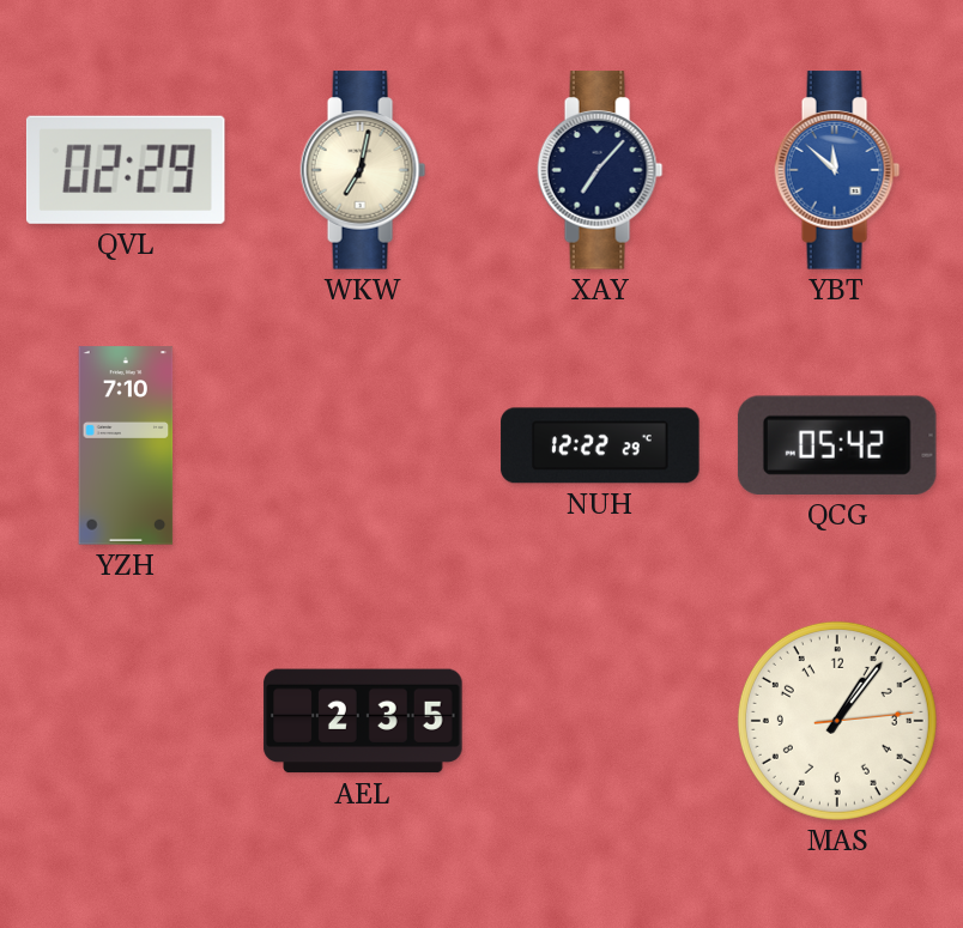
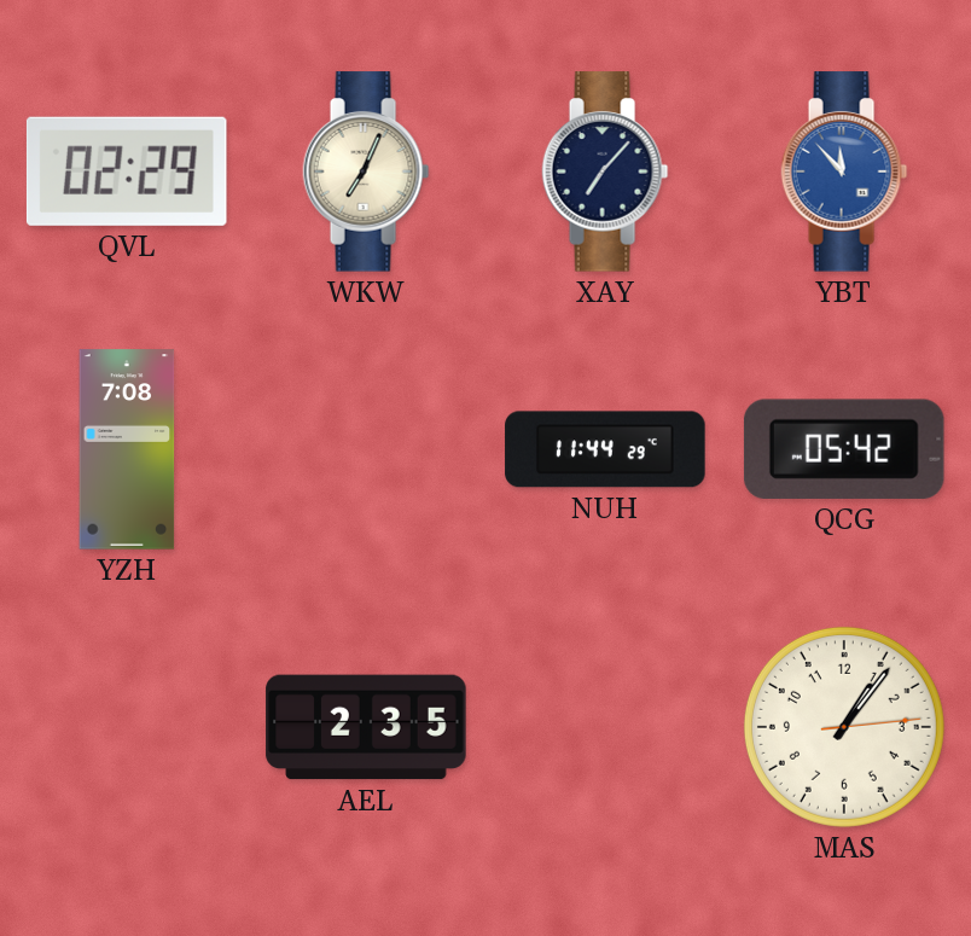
WKW: 7:02 -> 7:04
YBT: 11:52 -> 11:53
YZH: 7:10 -> 7:08
NUH: 12:22 -> 11:44
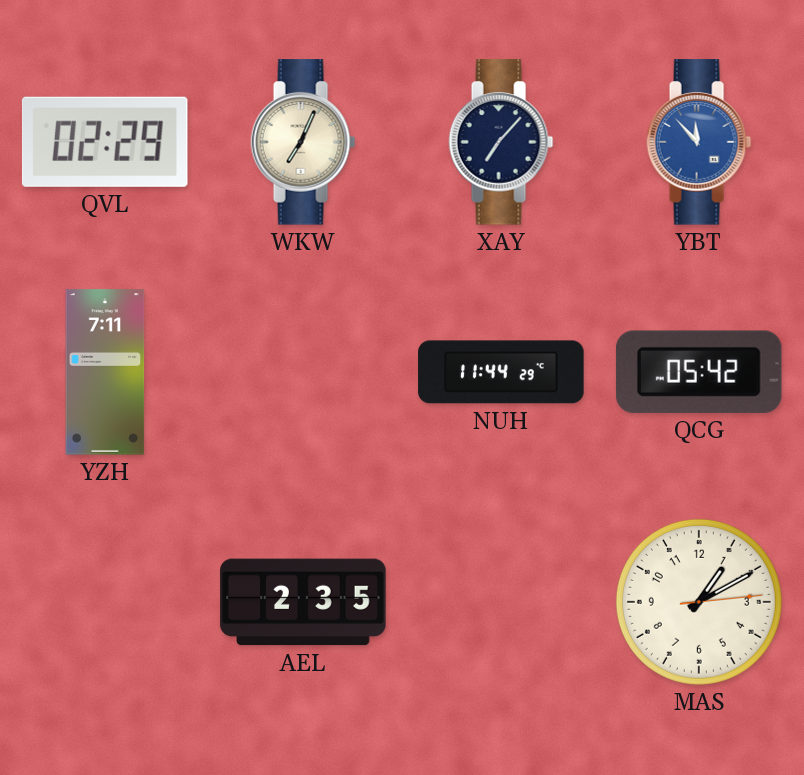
YZH: 7:08 -> 7:11
MAS: 1:06 -> 1:10
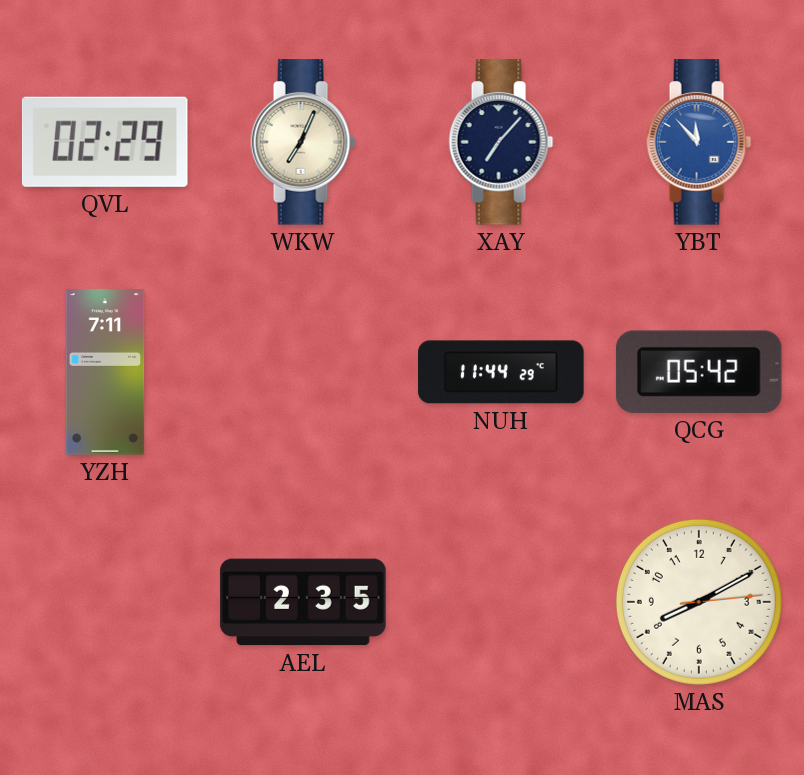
MAS: 1:10 -> 8:10
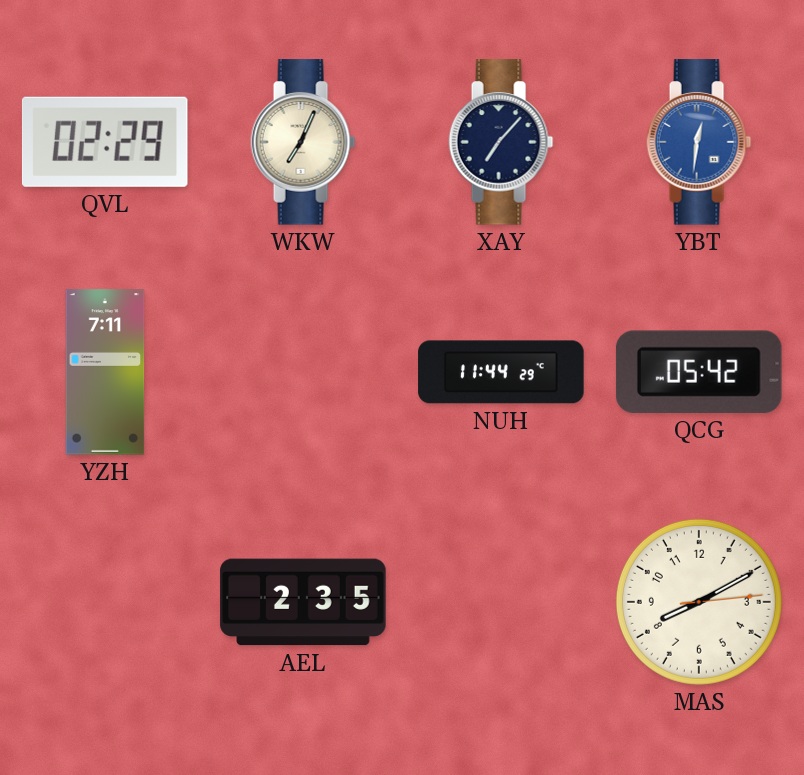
YBT: 11:53 -> 12:31
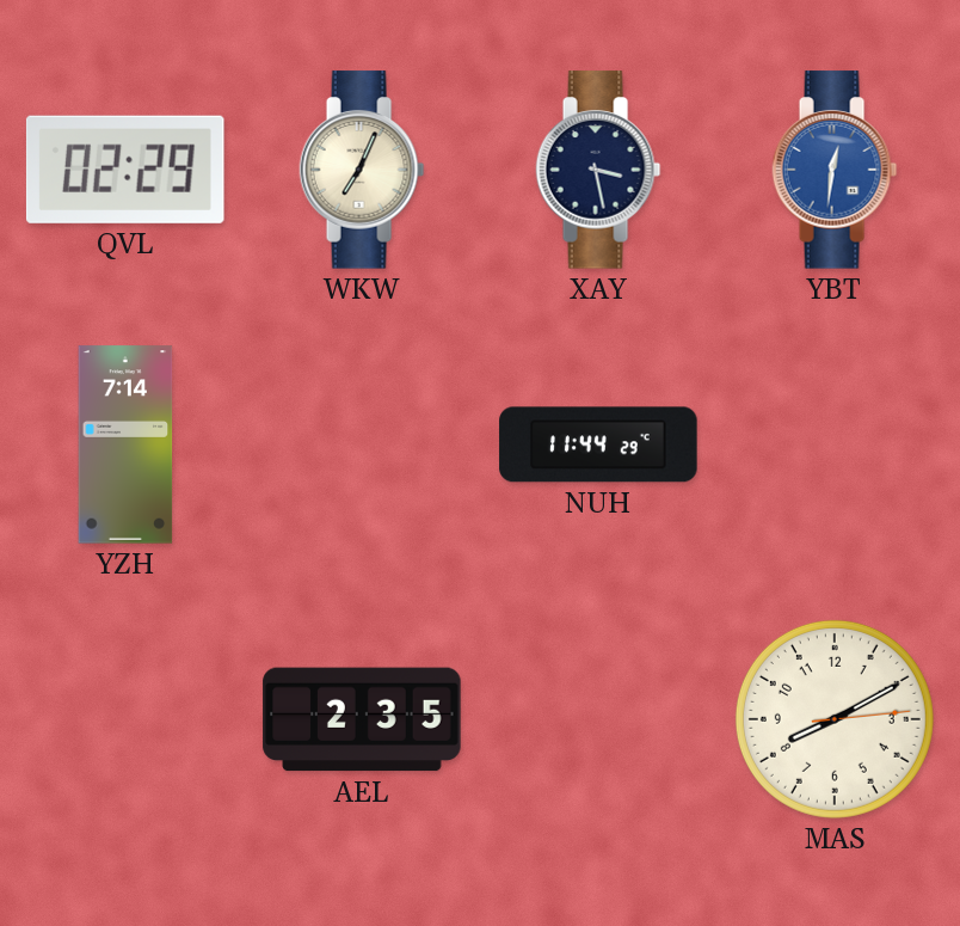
XAY: 7:07 -> 3:28
YZH: 7:11 -> 7:14
QCG: 05:42 -> none
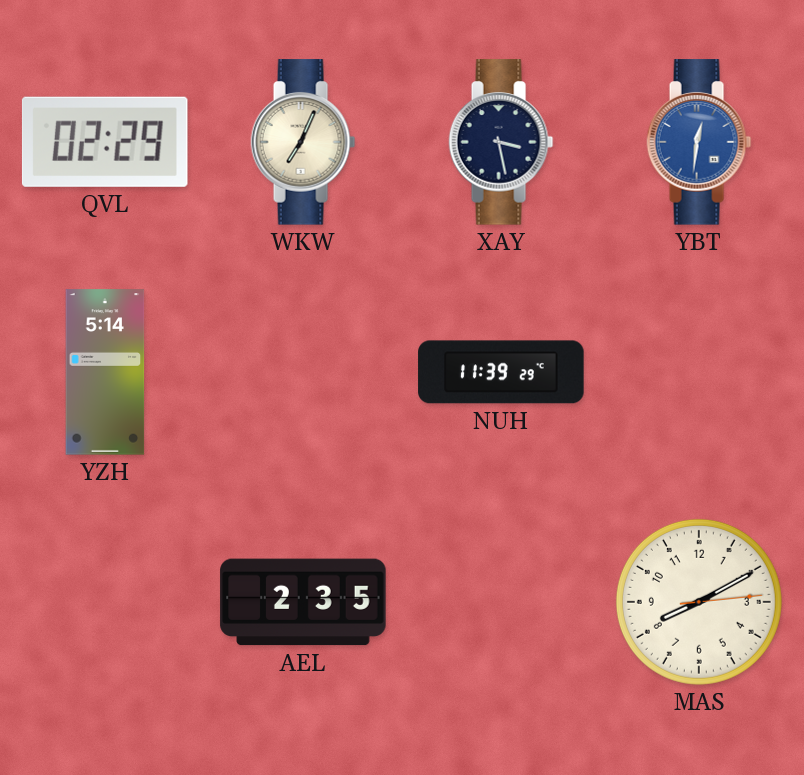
YZH: 7:14 -> 5:14
NUH: 11:44 -> 11:39
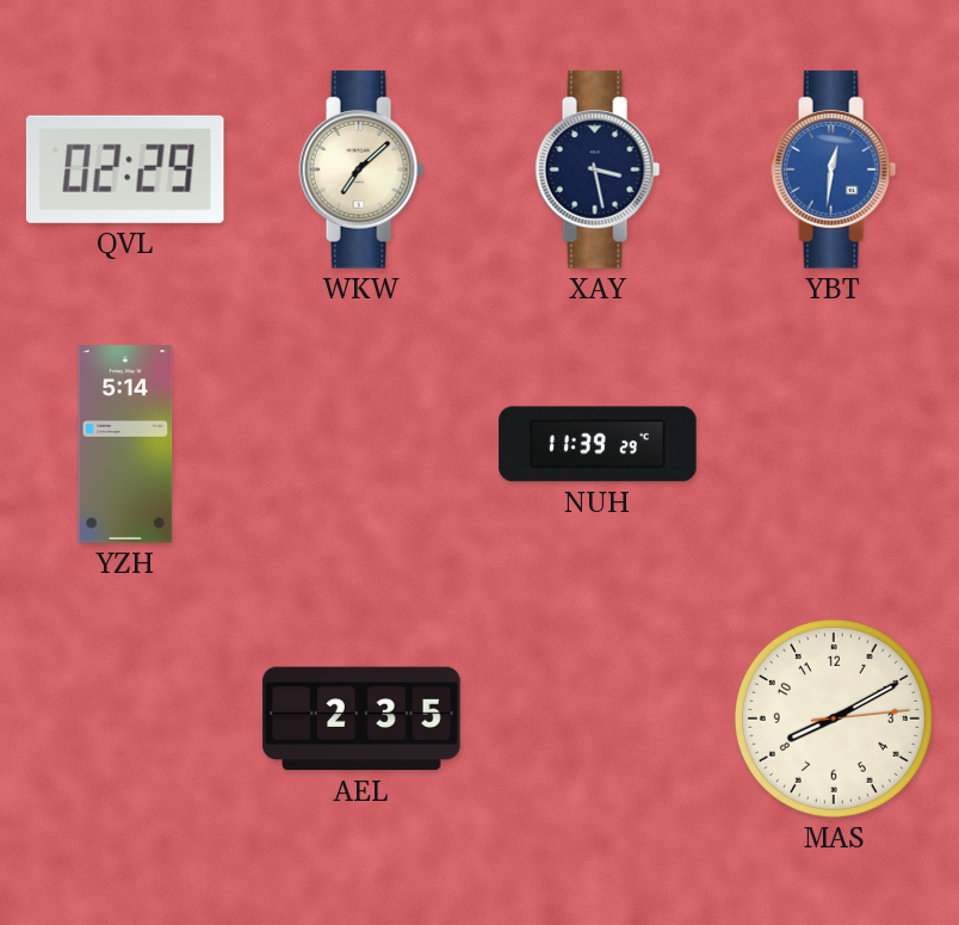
WKW: 7:04 -> 7:08
